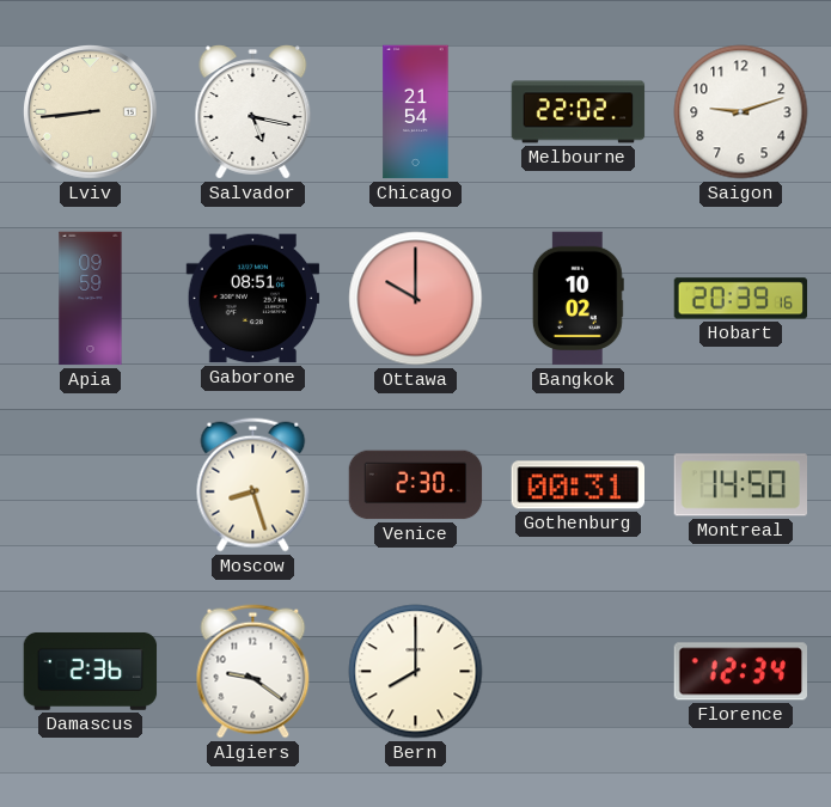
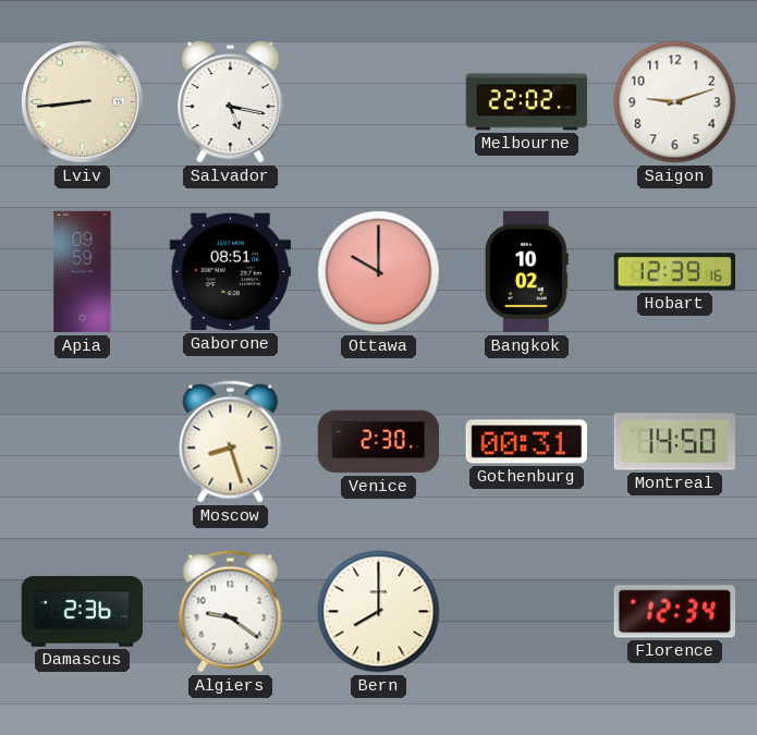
Chicago: 21:54 -> none
Hobart: 20:39 -> 12:39
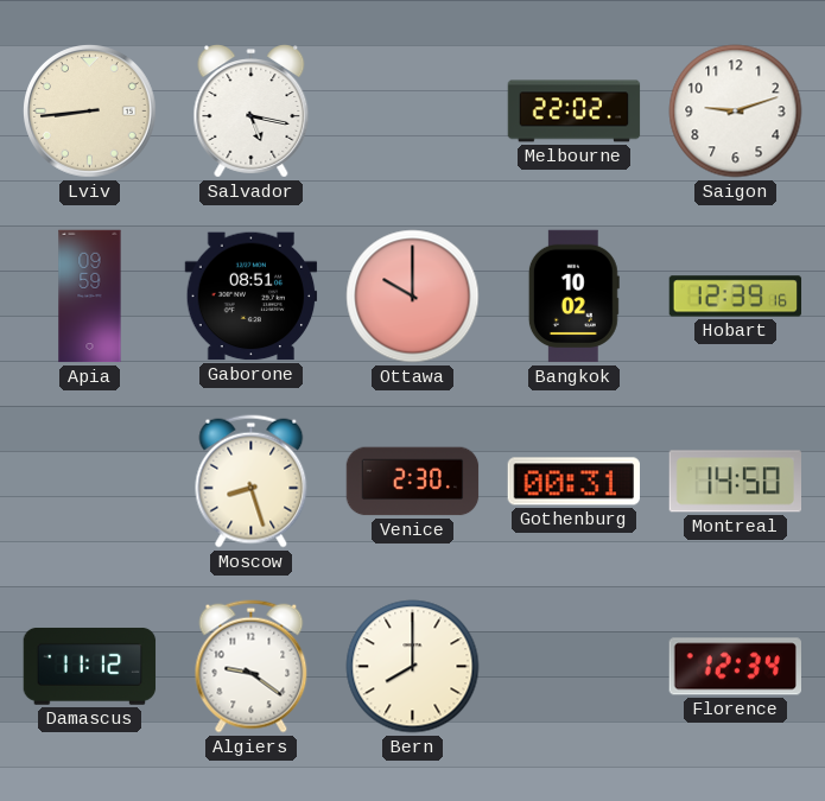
Damascus: 2:36 -> 11:12
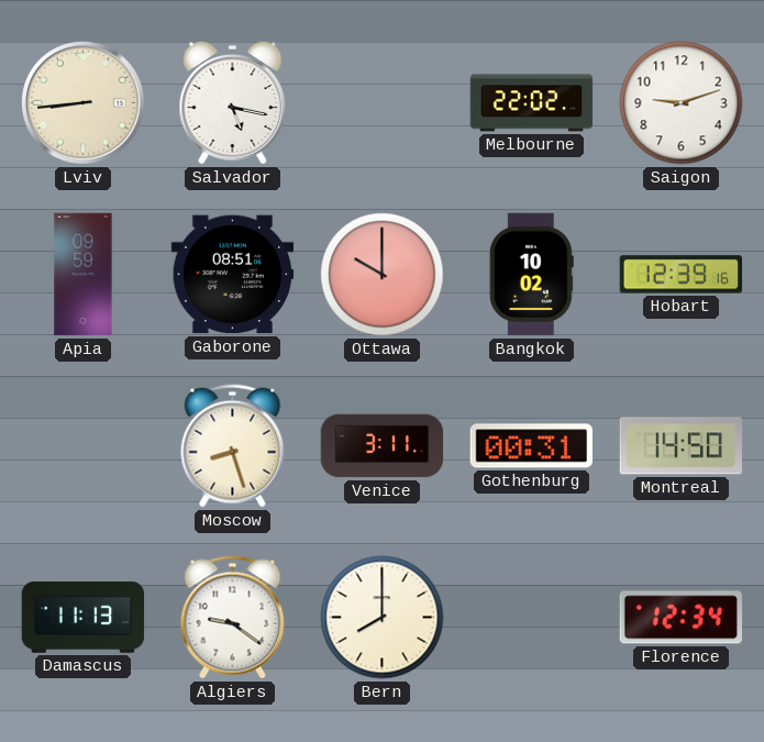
Venice: 2:30 -> 3:11
Damascus: 11:12 -> 11:13
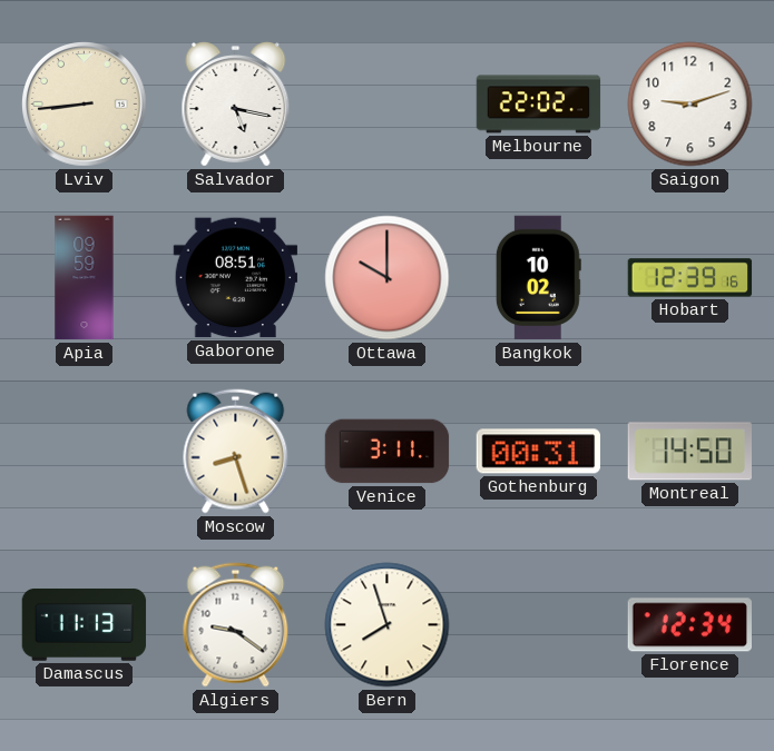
Bern: 8:00 -> 7:57
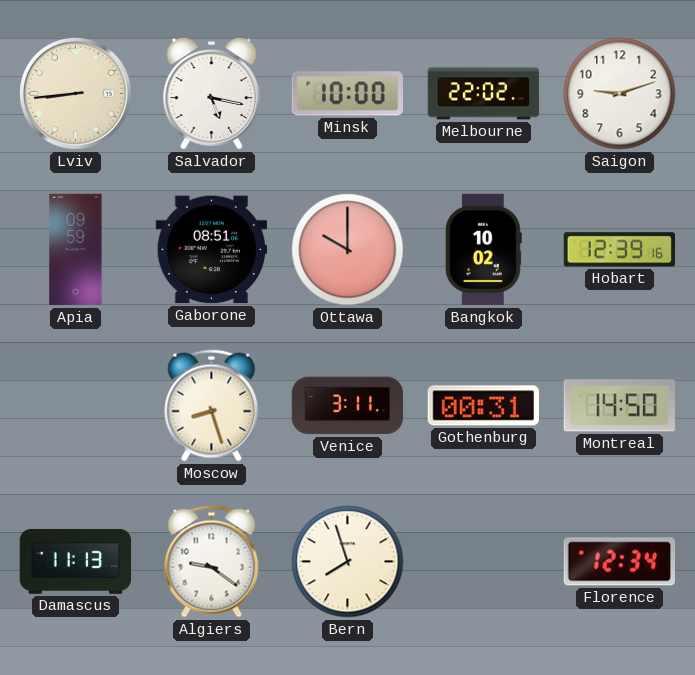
Minsk: none -> 10:00
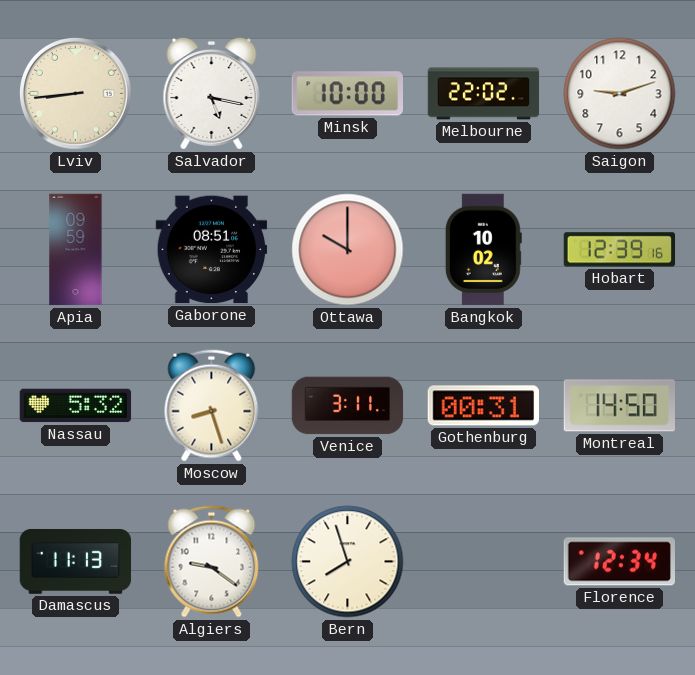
Nassau: none -> 5:32
